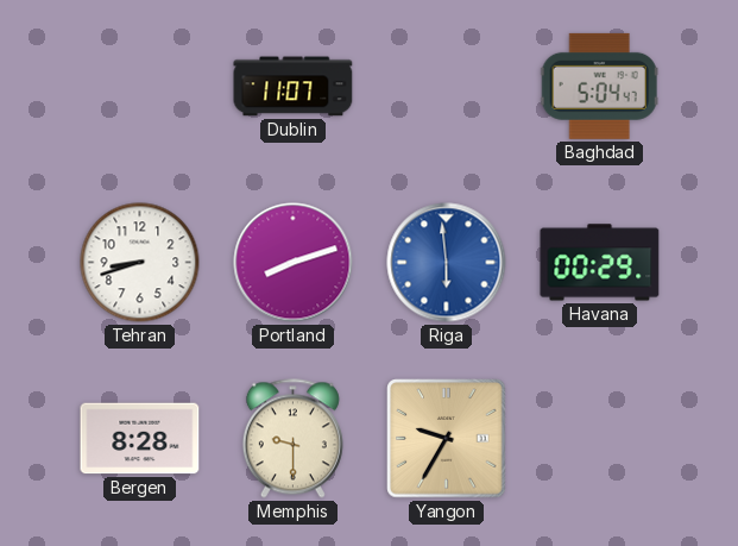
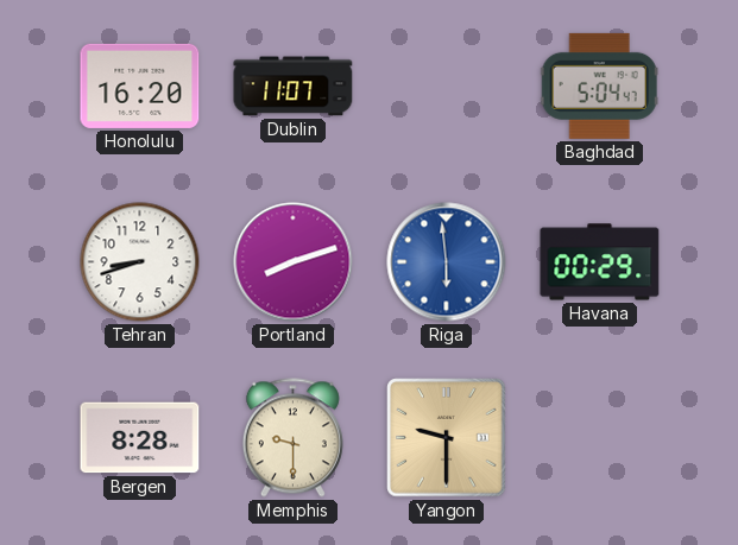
Honolulu: none -> 16:20
Yangon: 9:35 -> 9:30
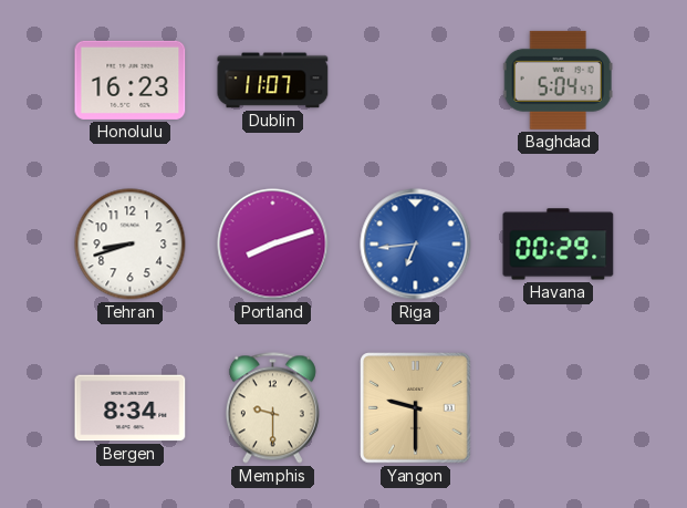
Honolulu: 16:20 -> 16:23
Riga: 5:59 -> 6:44
Bergen: 8:28 -> 8:34
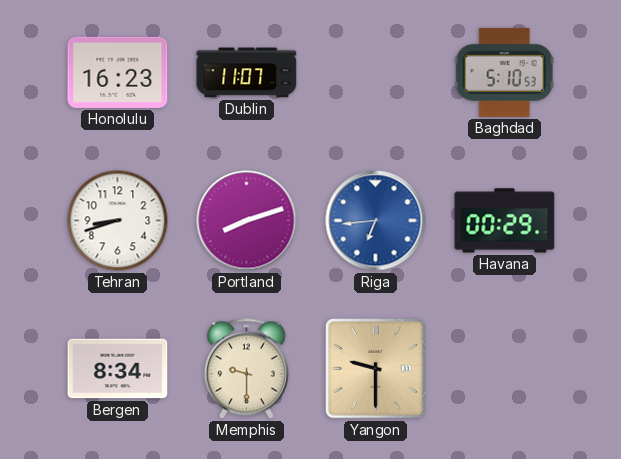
Baghdad: 5:04 -> 5:10
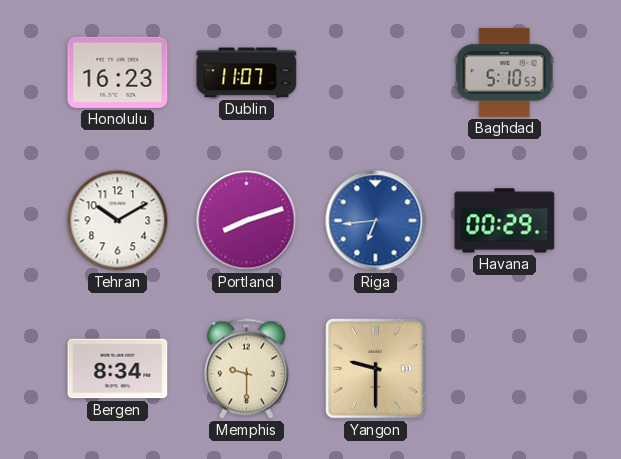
Tehran: 8:42 -> 10:10
